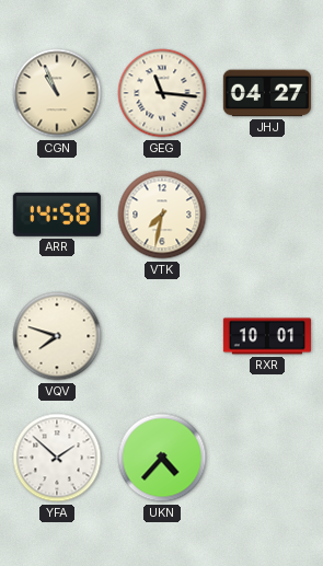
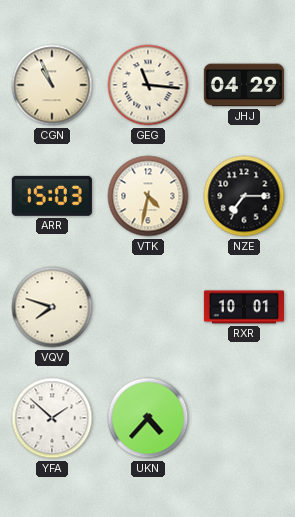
JHJ: 04:27 -> 04:29
ARR: 14:58 -> 15:03
VTK: 7:32 -> 4:32
NZE: none -> 7:15
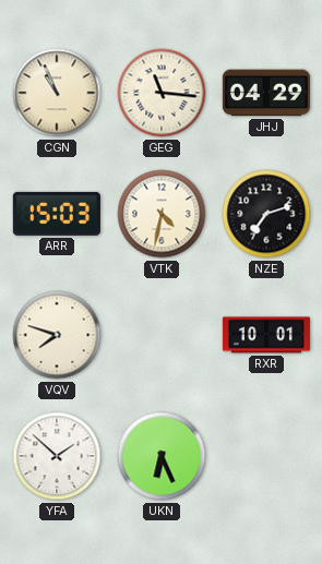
NZE: 7:15 -> 7:12
UKN: 4:37 -> 6:26
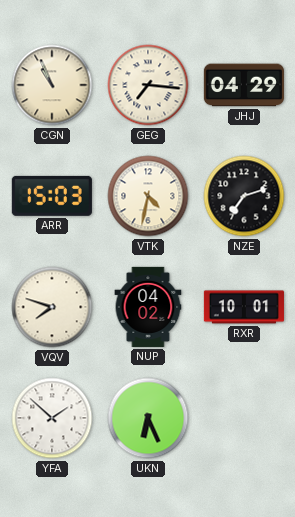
GEG: 11:16 -> 7:16
NUP: none -> 04:02
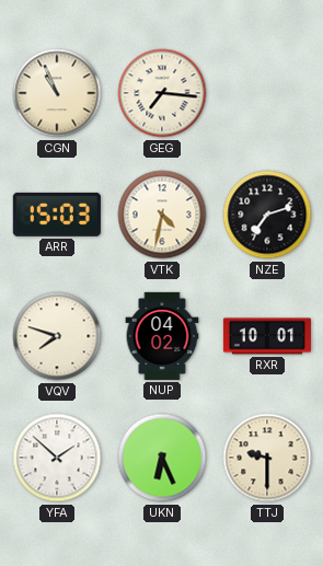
JHJ: 04:29 -> none
TTJ: none -> 9:30
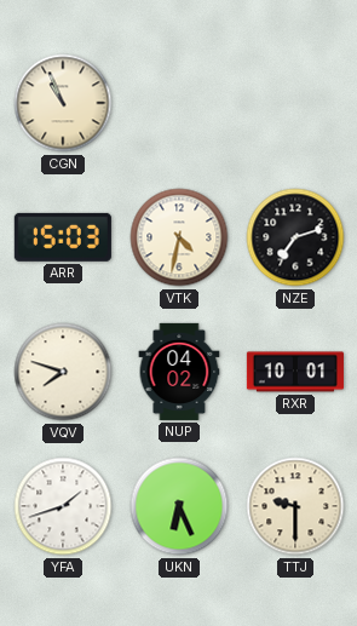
GEG: 7:16 -> none
YFA: 1:52 -> 1:42
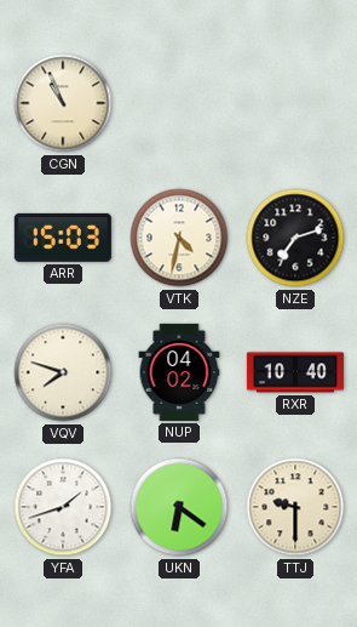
RXR: 10:01 -> 10:40
UKN: 6:26 -> 6:21
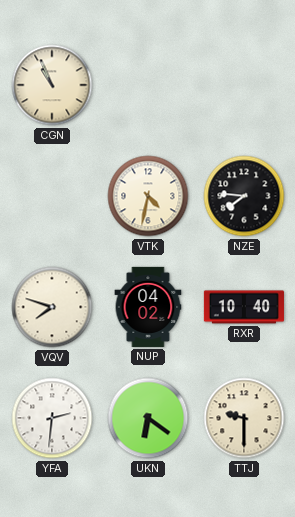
ARR: 15:03 -> none
NZE: 7:12 -> 7:46
YFA: 1:42 -> 2:31
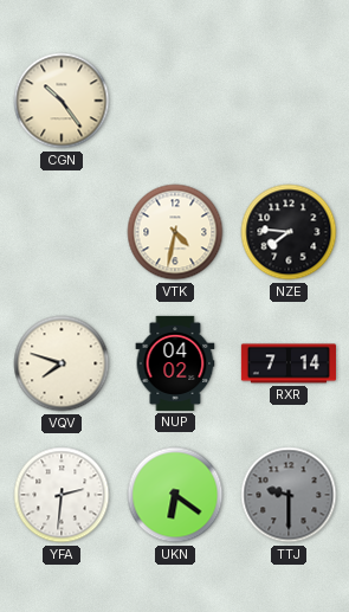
CGN: 10:56 -> 10:24
RXR: 10:40 -> 7:14
TTJ dial: cream -> grey
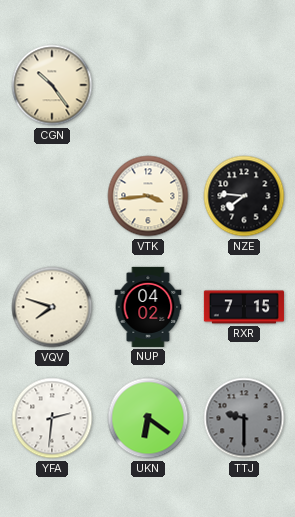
VTK: 4:32 -> 3:44
RXR: 7:14 -> 7:15
